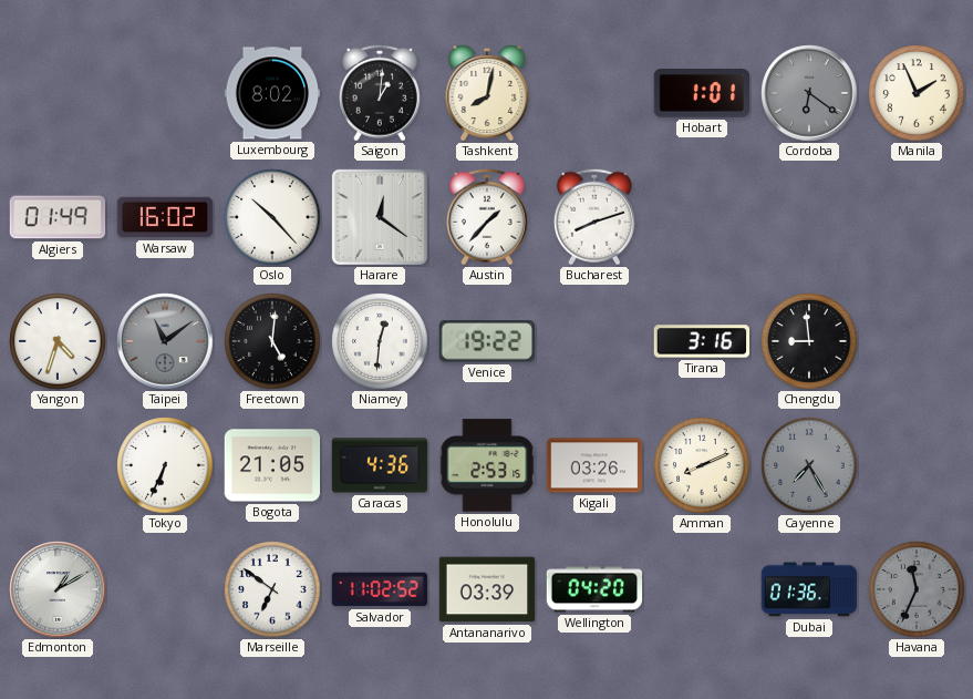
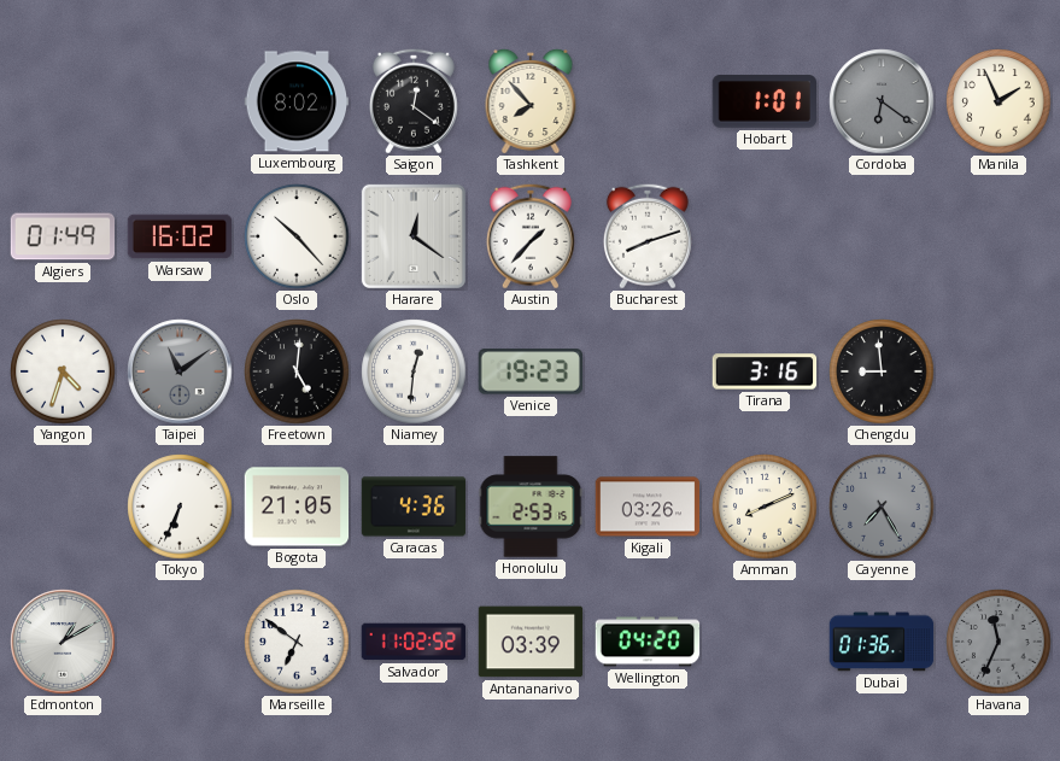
Saigon: 1:01 -> 12:21
Tashkent: 8:02 -> 7:53
Venice: 19:22 -> 19:23
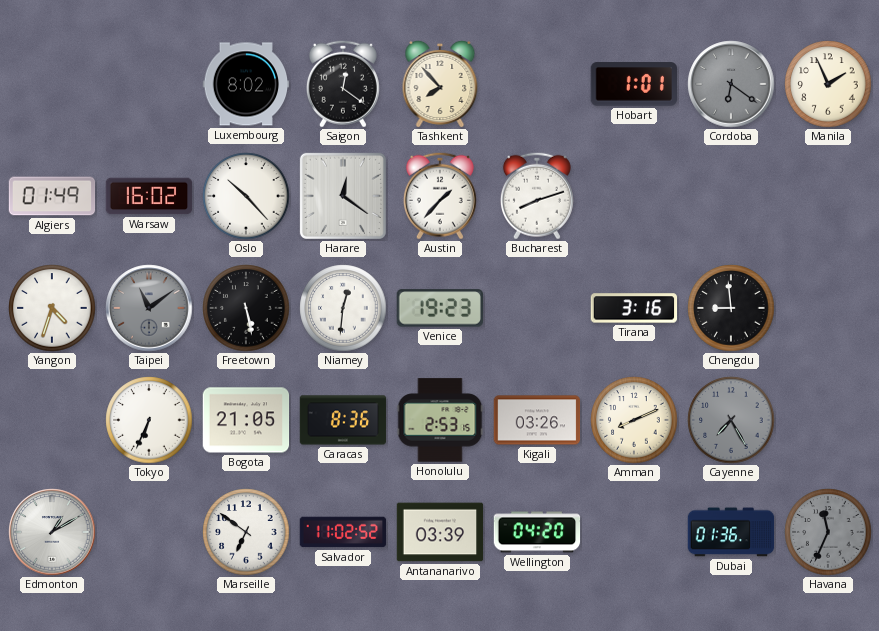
Freetown: 5:01 -> 5:28
Caracas: 4:36 -> 8:36
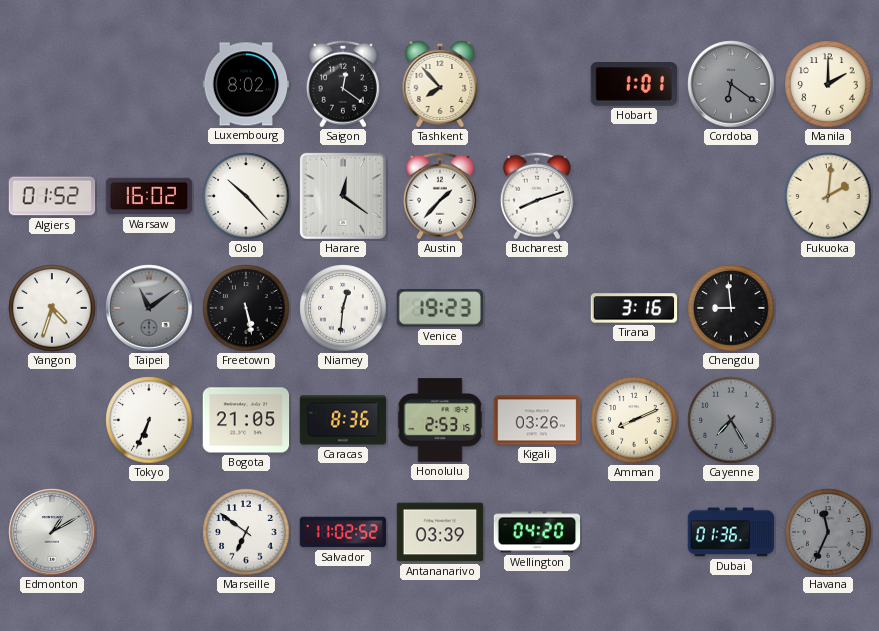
Manila: 1:56 -> 2:00
Algiers: 01:49 -> 01:52
Fukuoka: none -> 2:01
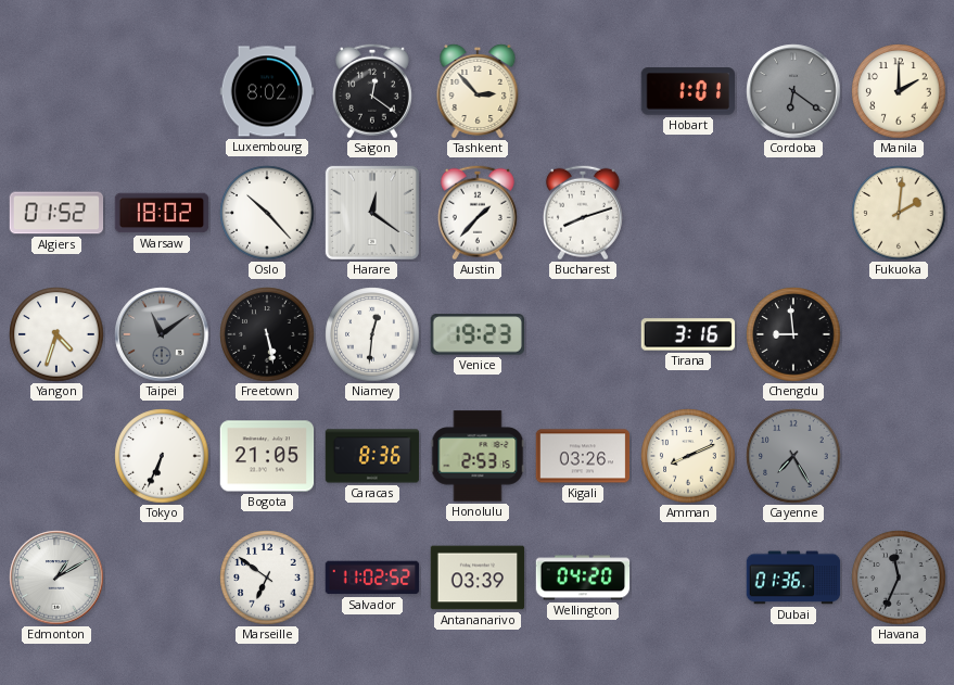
Tashkent: 7:53 -> 2:53
Warsaw: 16:02 -> 18:02
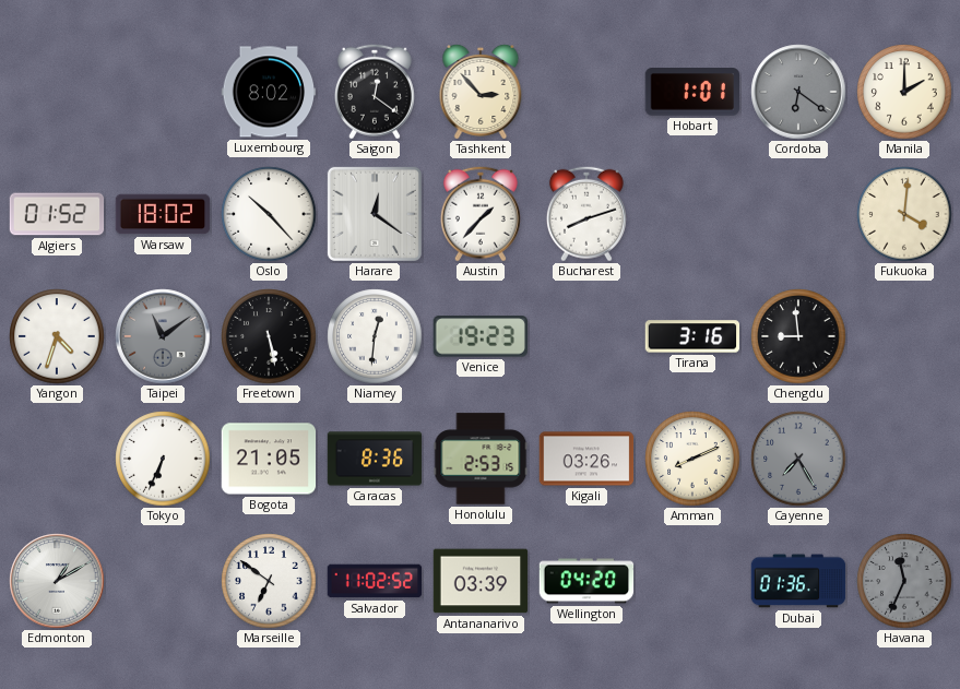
Fukuoka: 2:01 -> 4:01
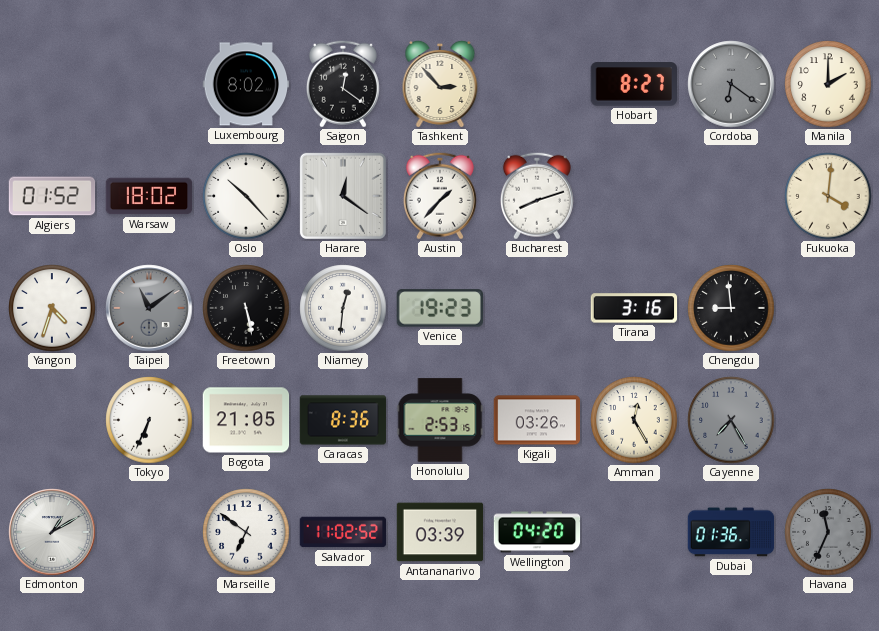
Hobart: 1:01 -> 8:27
Amman: 8:11 -> 12:25
